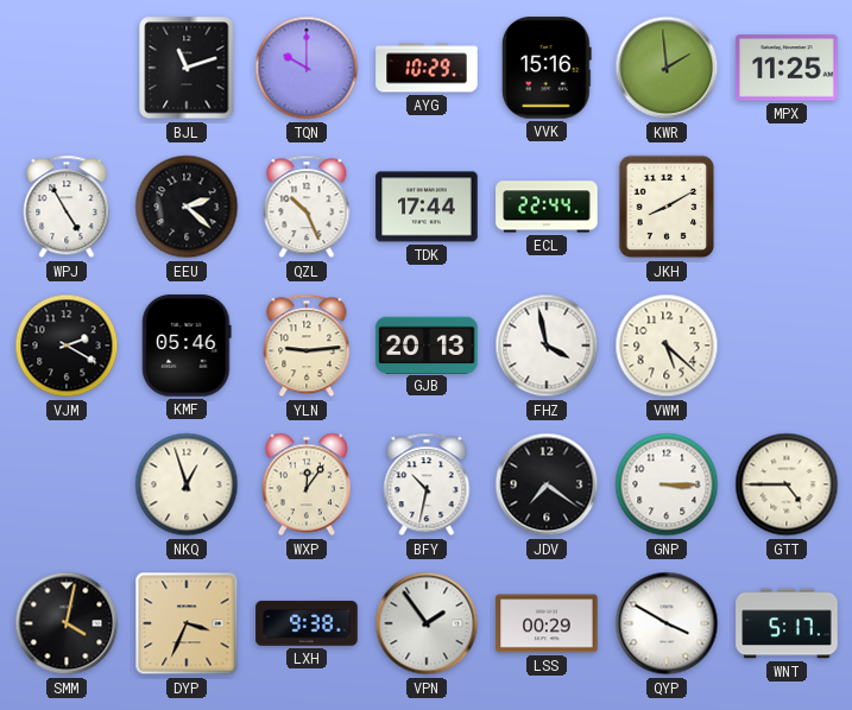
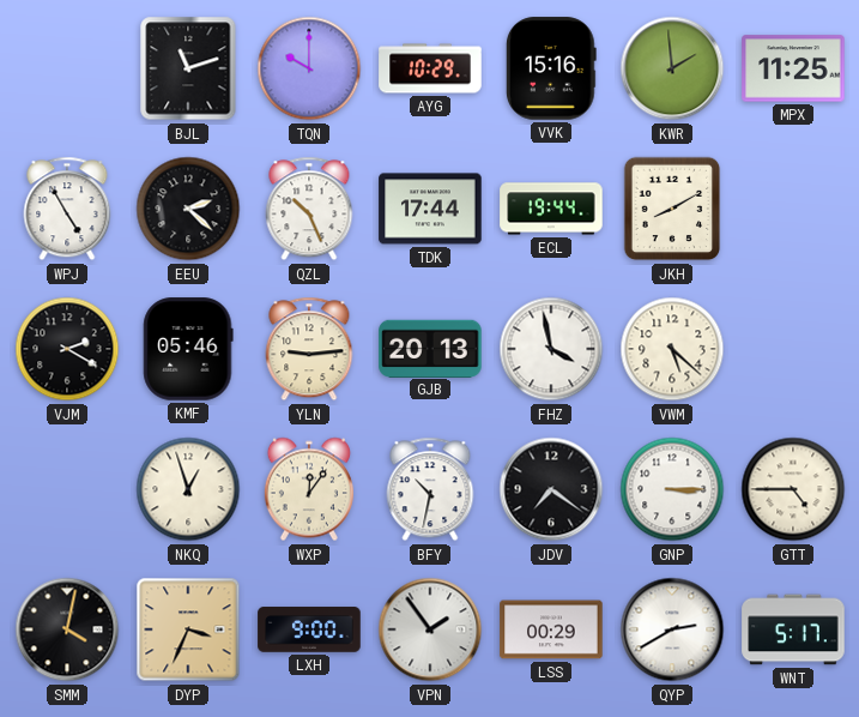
ECL: 22:44 -> 19:44
LXH: 9:38 -> 9:00
QYP: 3:50 -> 2:40
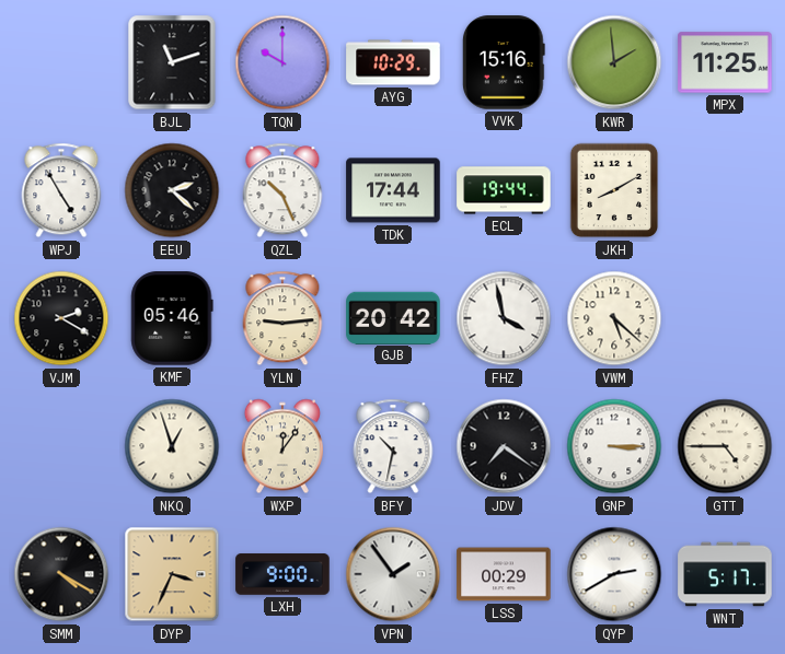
GJB: 20:13 -> 20:42
SMM: 4:02 -> 4:20
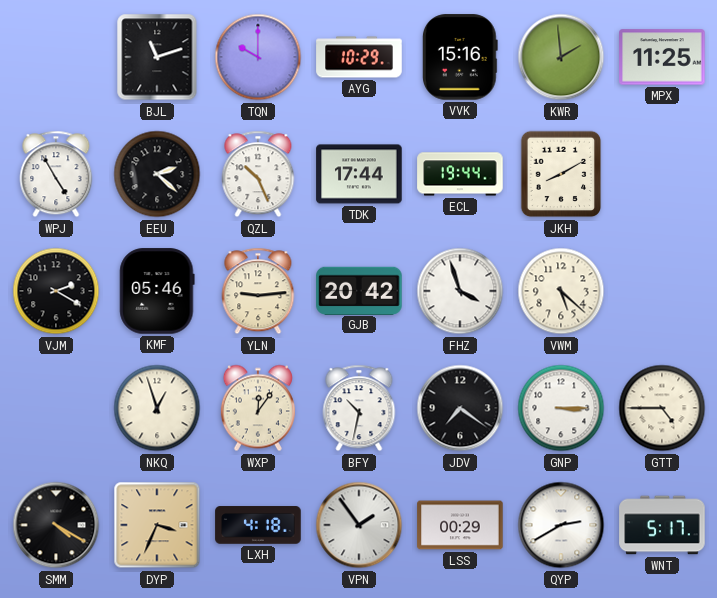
FHZ: 3:58 -> 3:57
LXH: 9:00 -> 4:18
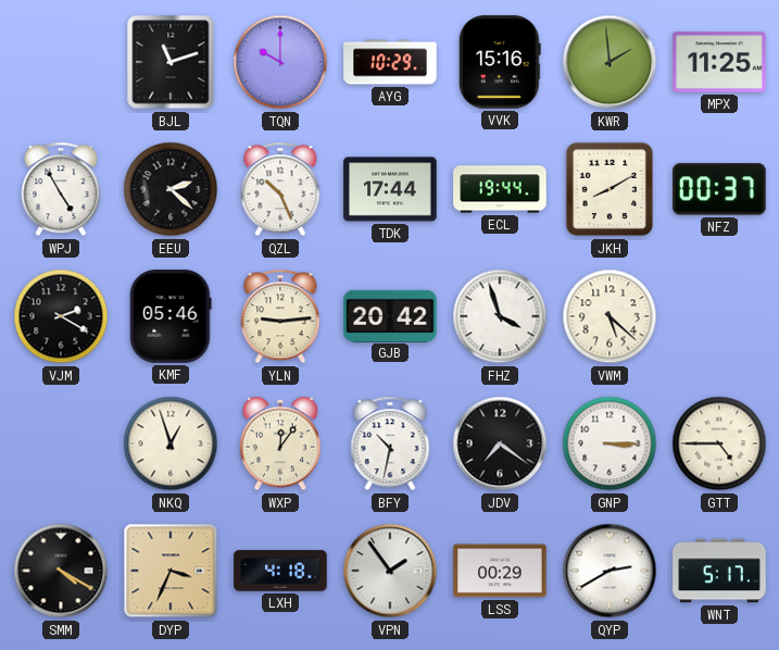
NFZ: none -> 00:37
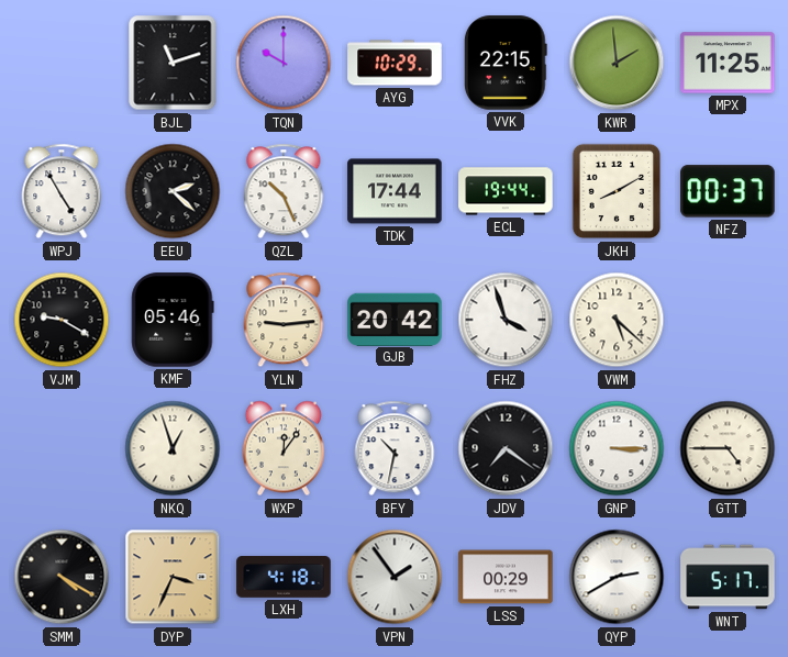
VVK: 15:16 -> 22:15
VJM: 2:20 -> 9:20
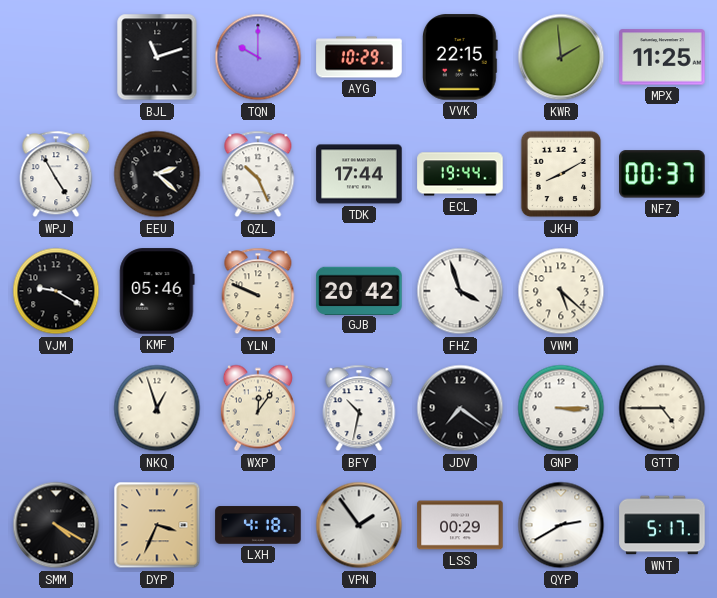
YLN: 9:14 -> 9:49
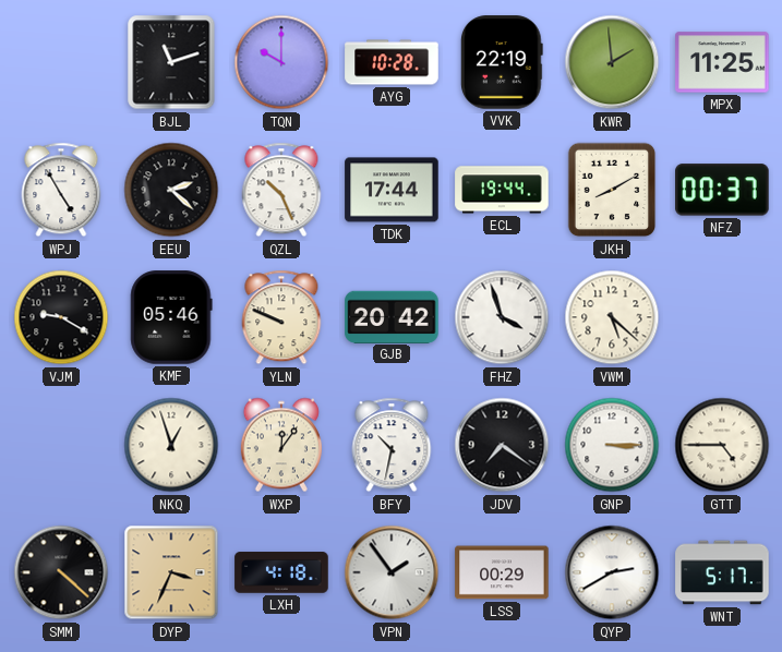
AYG: 10:29 -> 10:28
VVK: 22:15 -> 22:19
SMM: 4:20 -> 4:22
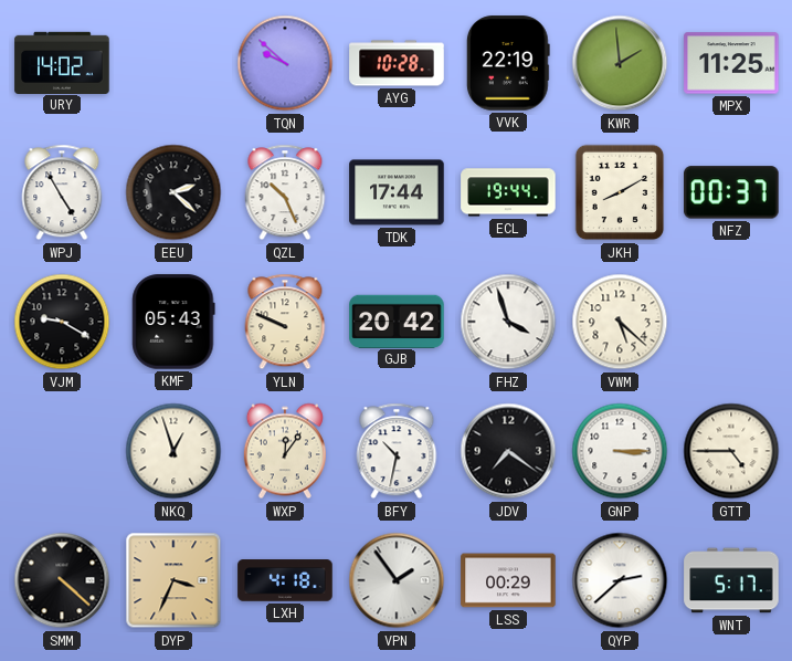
URY: none -> 14:02
BJL: 11:12 -> none
TQN: 10:00 -> 9:52
KMF: 05:46 -> 05:43
QYP: 2:40 -> 2:38
